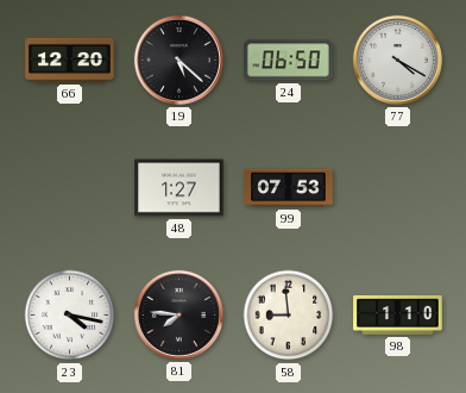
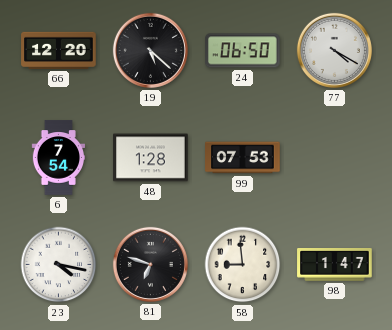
6: none -> 7:54
48: 1:27 -> 1:28
81: 7:46 -> 6:48
98: 1:10 -> 1:47
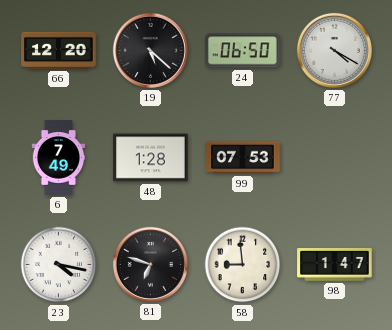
6: 7:54 -> 7:49
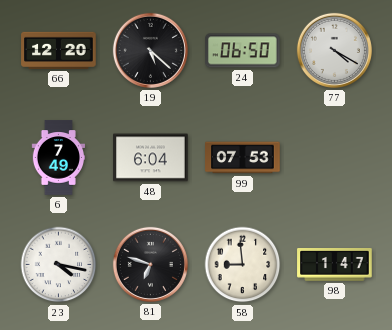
48: 1:28 -> 6:04
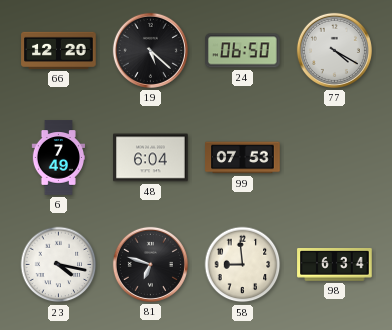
98: 1:47 -> 6:34
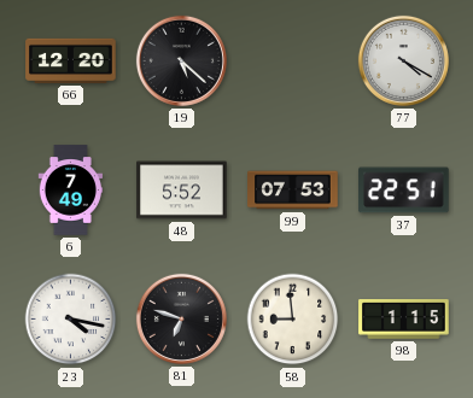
24: 06:50 -> none
48: 6:04 -> 5:52
37: none -> 22:51
98: 6:34 -> 1:15
